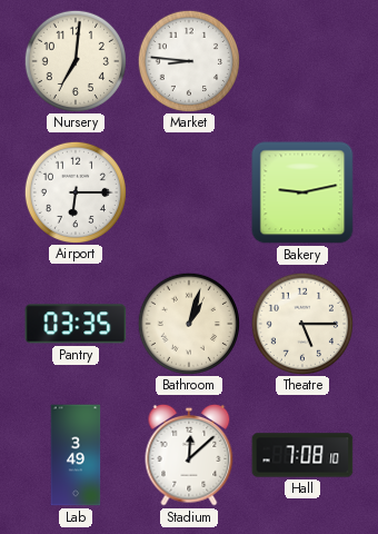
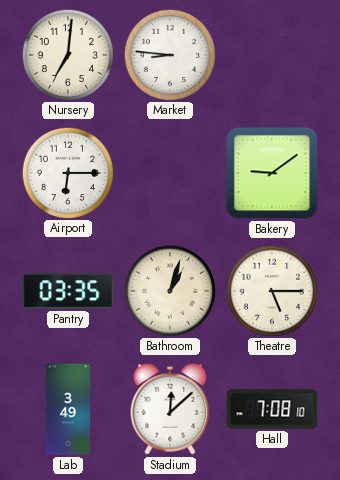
Bakery: 9:13 -> 9:09
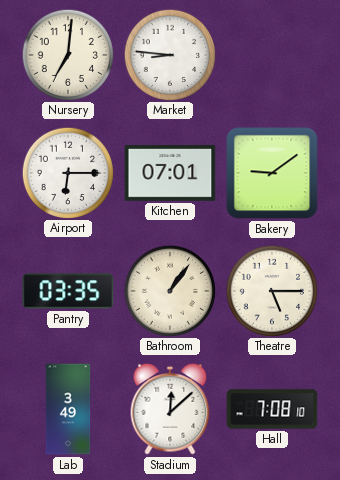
Kitchen: none -> 07:01
Bathroom: 1:03 -> 1:06
